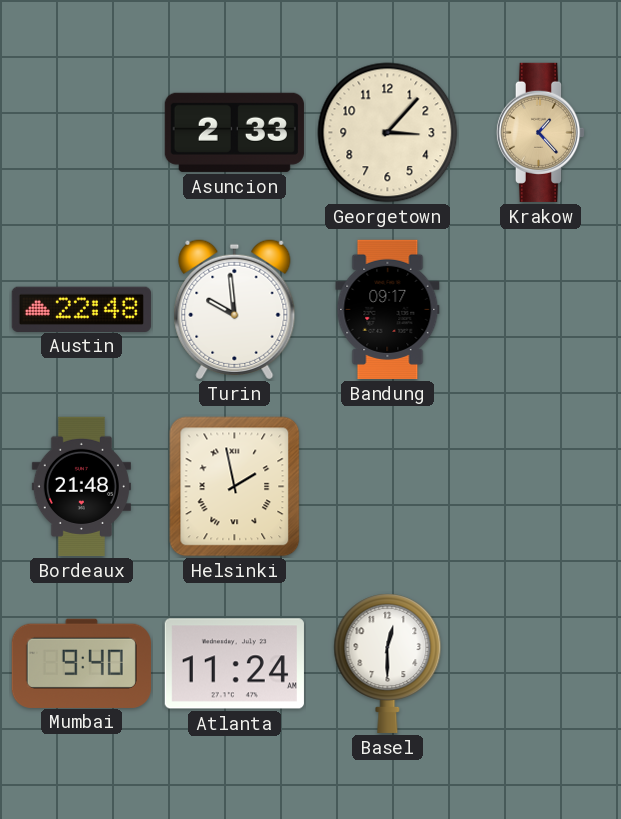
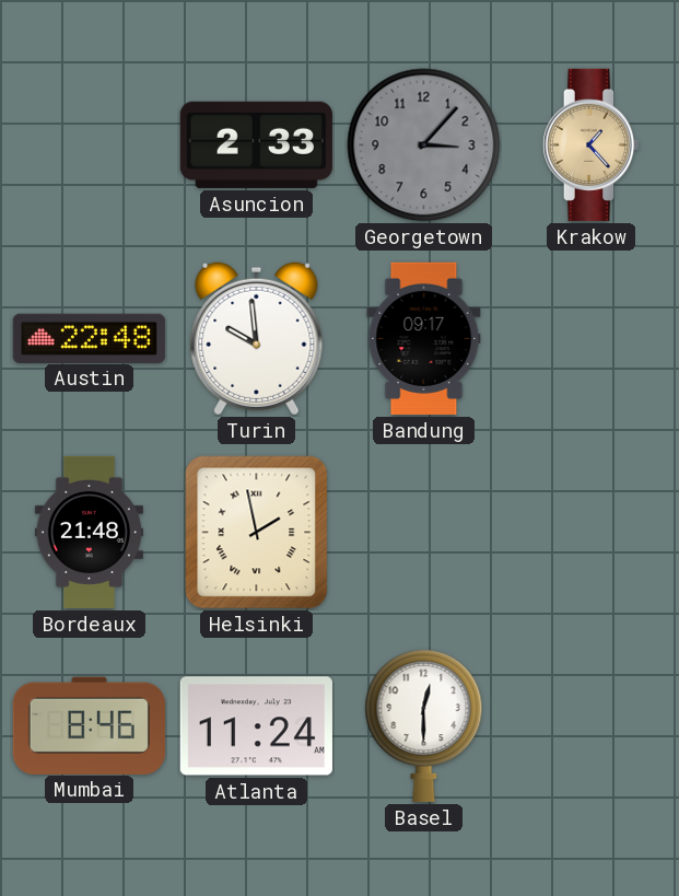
Georgetown dial: cream -> grey
Mumbai: 9:40 -> 8:46
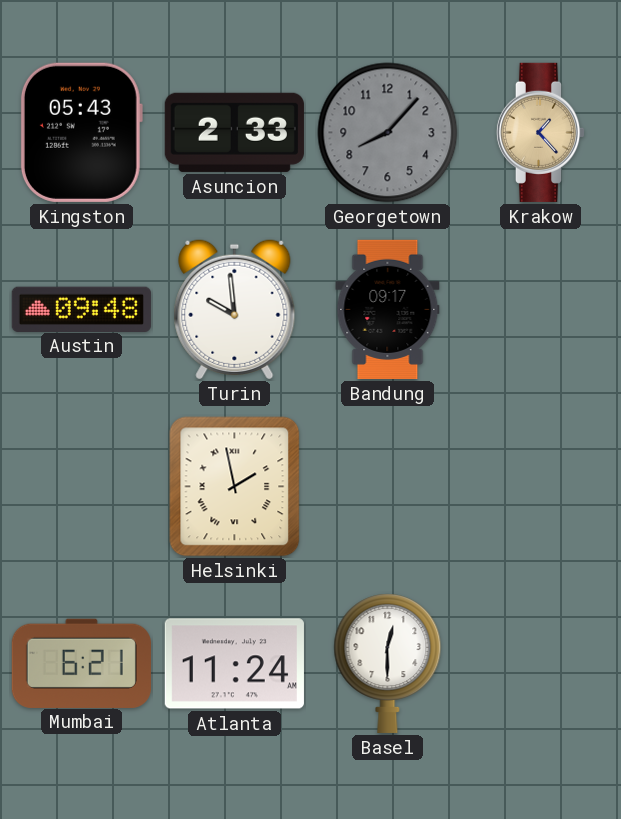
Kingston: none -> 05:43
Georgetown: 3:07 -> 8:07
Austin: 22:48 -> 09:48
Bordeaux: 21:48 -> none
Mumbai: 8:46 -> 6:21
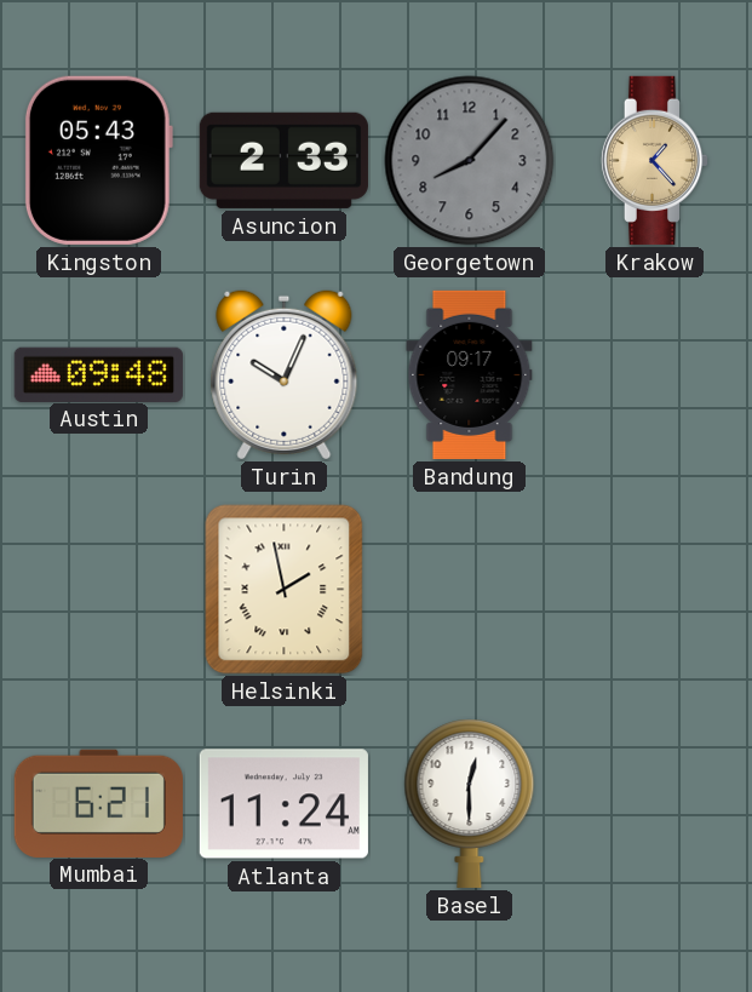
Turin: 9:59 -> 10:04
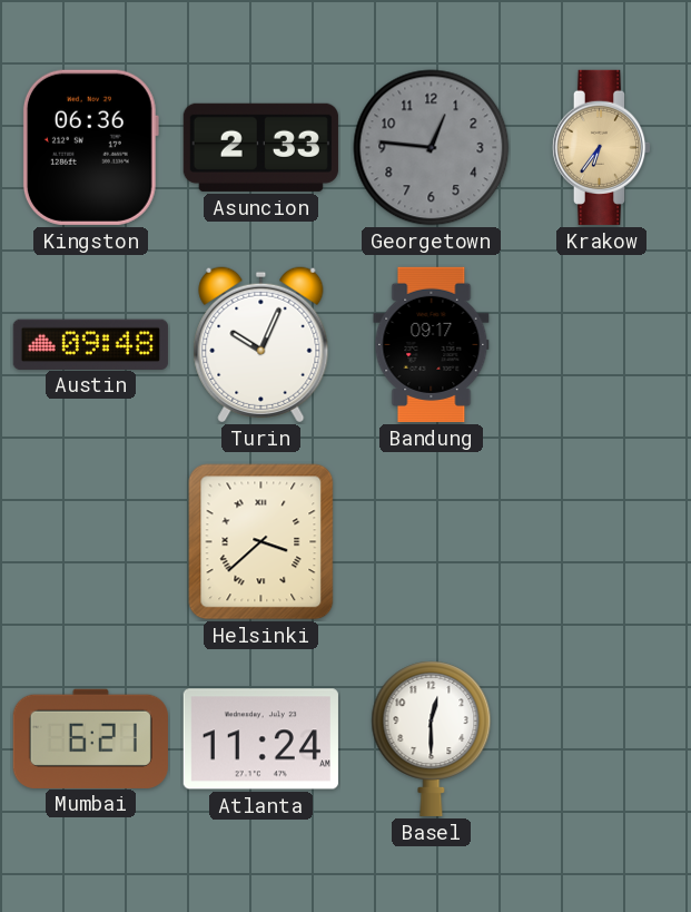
Kingston: 05:43 -> 06:36
Georgetown: 8:07 -> 12:46
Krakow: 1:23 -> 6:36
Helsinki: 1:58 -> 3:38
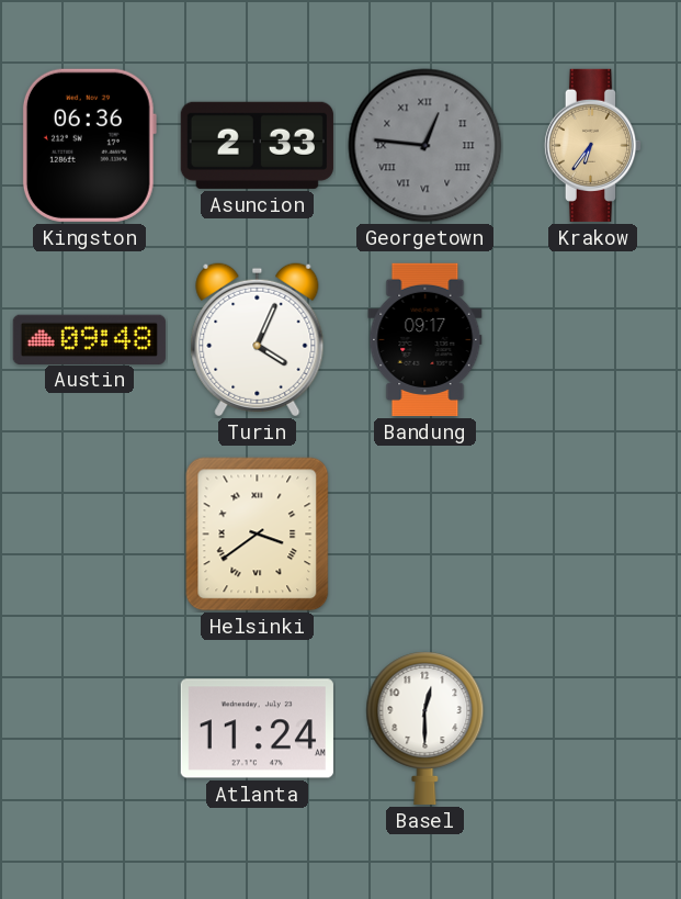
Georgetown numerals: Arabic -> Roman
Turin: 10:04 -> 4:04
Helsinki: 3:38 -> 3:39
Mumbai: 6:21 -> none
